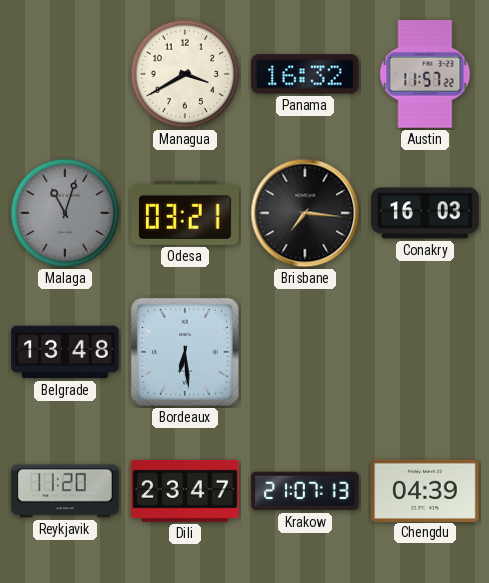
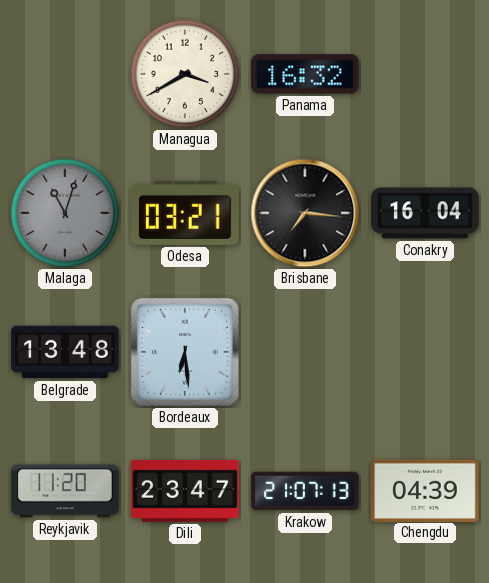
Austin: 11:57 -> none
Conakry: 16:03 -> 16:04
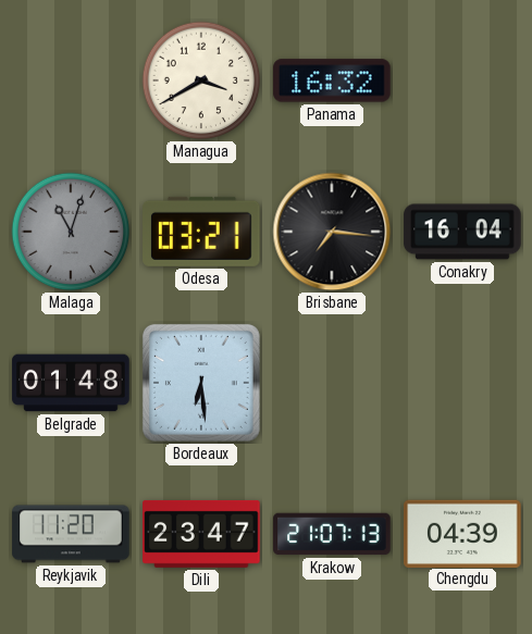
Belgrade: 13:48 -> 01:48
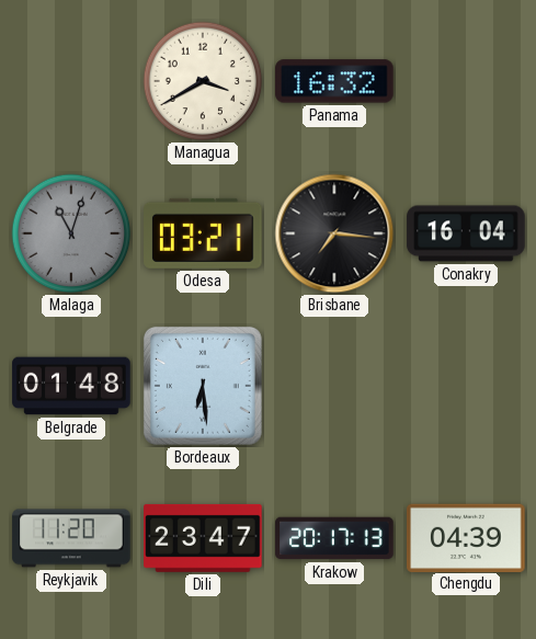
Krakow: 21:07 -> 20:17
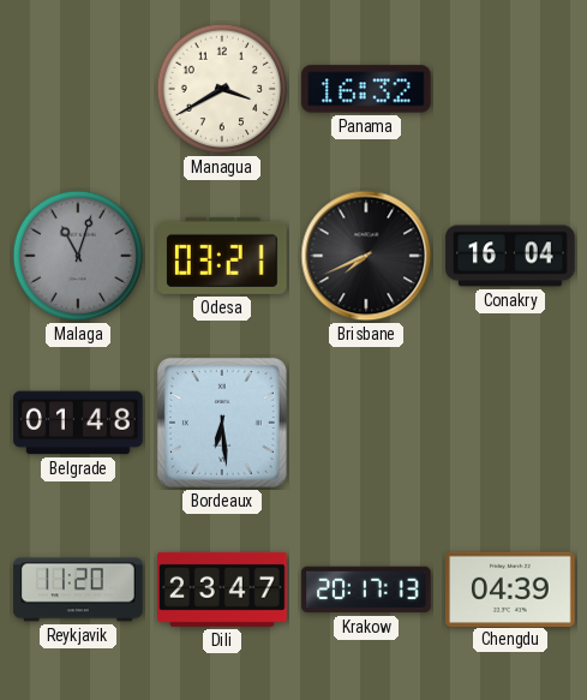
Brisbane: 7:16 -> 7:41
